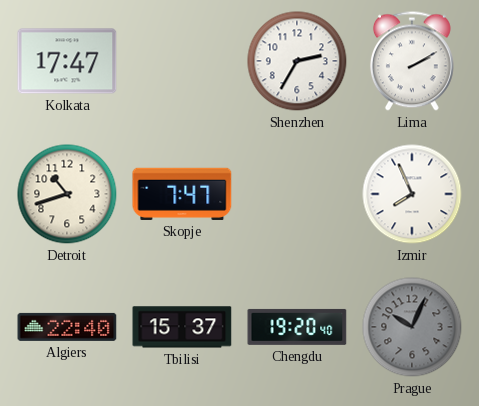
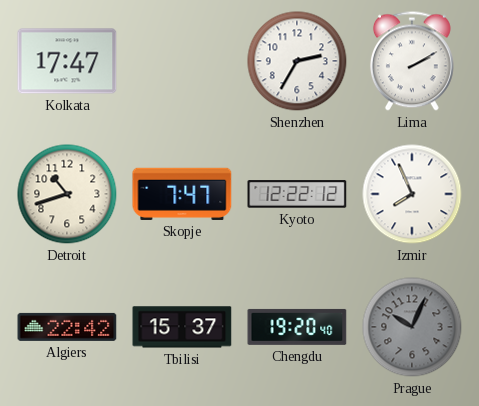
Kyoto: none -> 12:22
Algiers: 22:40 -> 22:42
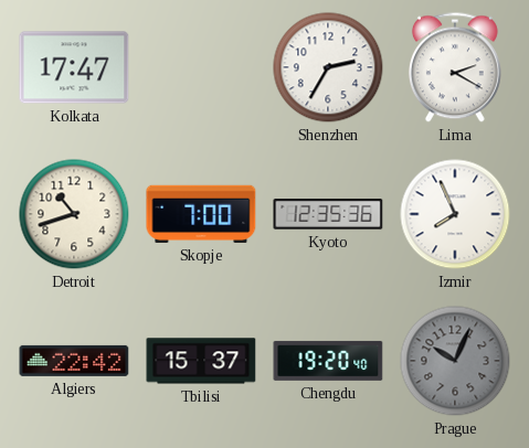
Lima: 2:10 -> 2:20
Skopje: 7:47 -> 7:00
Kyoto: 12:22 -> 12:35
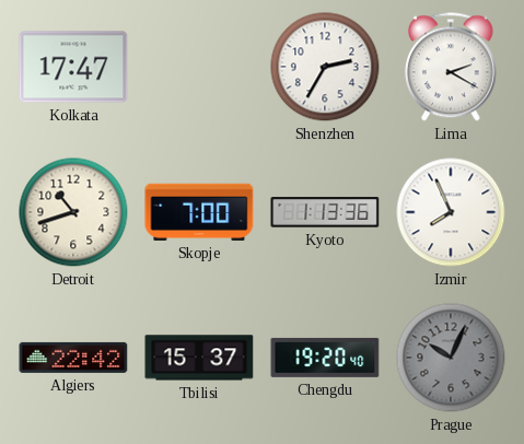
Kyoto: 12:35 -> 1:13
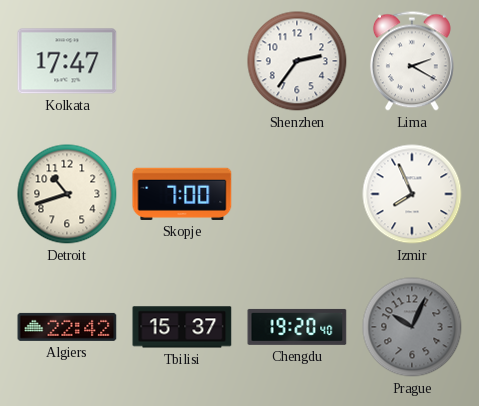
Shenzhen: 2:35 -> 2:36
Kyoto: 1:13 -> none
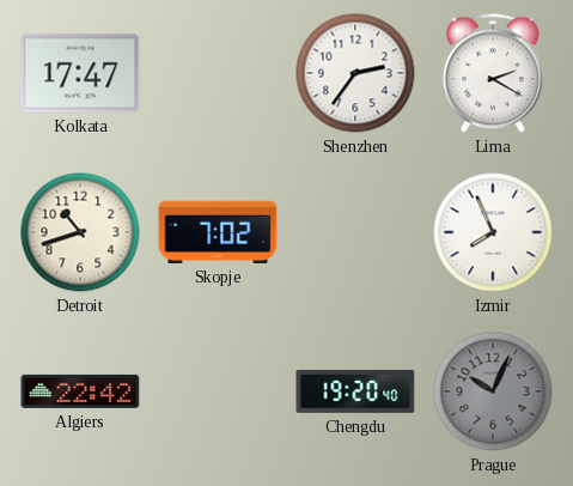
Skopje: 7:00 -> 7:02
Tbilisi: 15:37 -> none
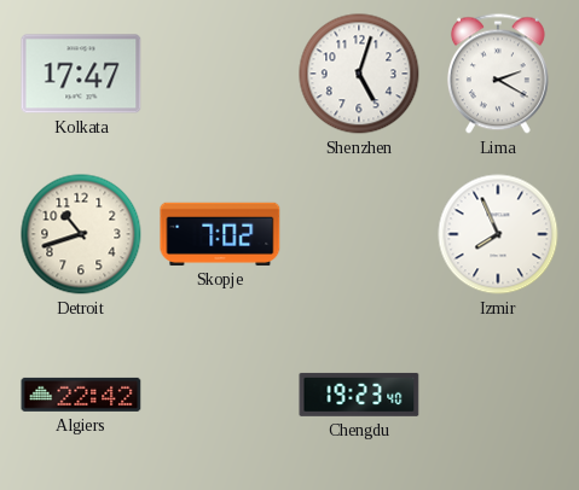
Shenzhen: 2:36 -> 5:03
Chengdu: 19:20 -> 19:23
Prague: 10:04 -> none
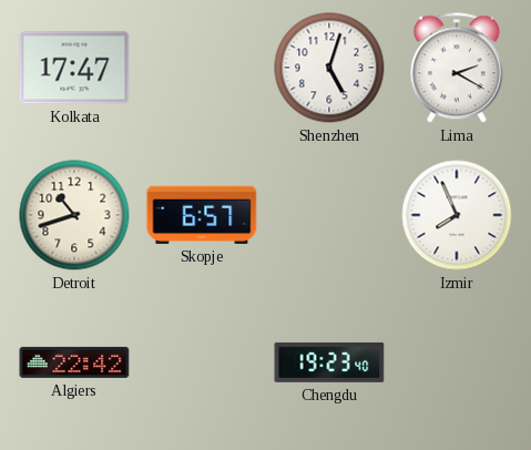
Skopje: 7:02 -> 6:57
